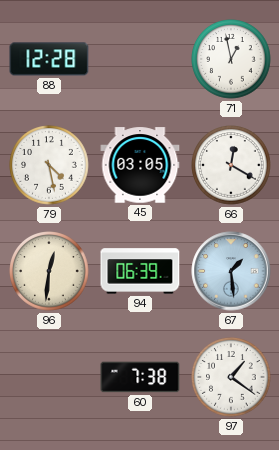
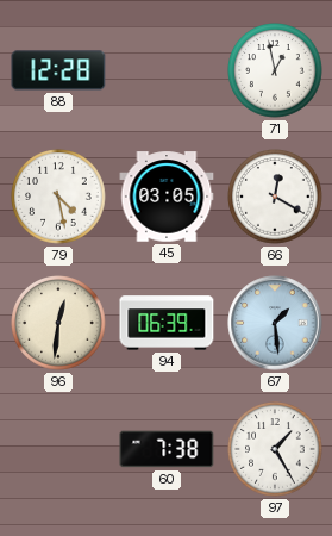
97: 1:21 -> 1:25
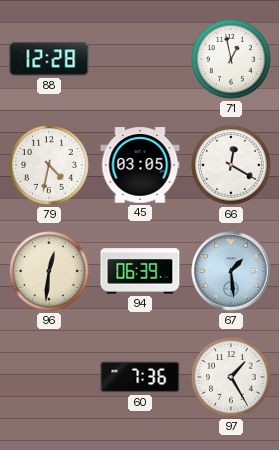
79: 4:28 -> 4:32
60: 7:38 -> 7:36
